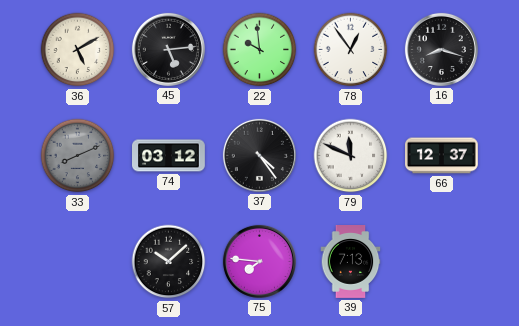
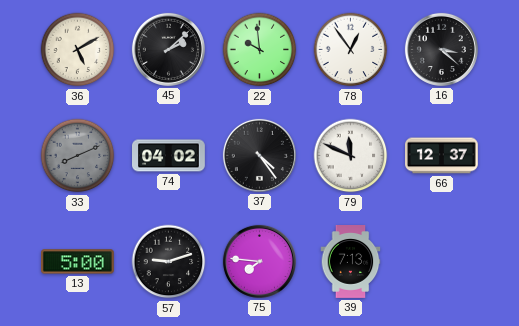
45: 5:14 -> 2:08
16: 8:18 -> 3:22
74: 03:12 -> 04:02
13: none -> 5:00
57: 10:08 -> 9:12
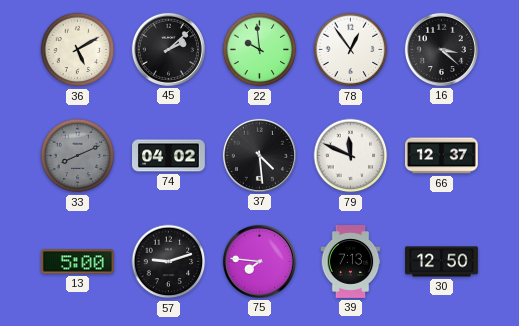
37: 4:24 -> 4:29
30: none -> 12:50
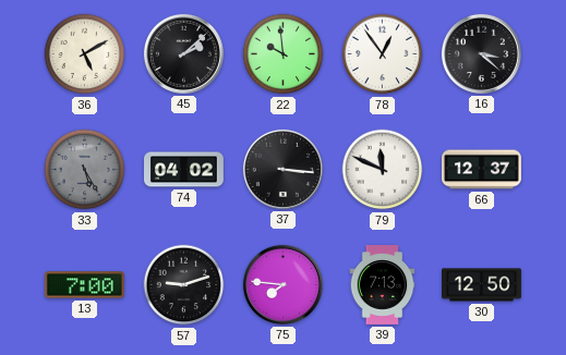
33: 8:11 -> 5:25
37: 4:29 -> 3:16
13: 5:00 -> 7:00
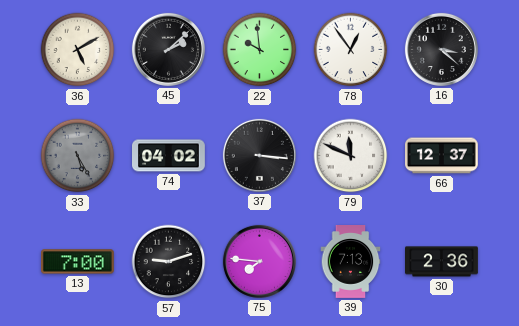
30: 12:50 -> 2:36
